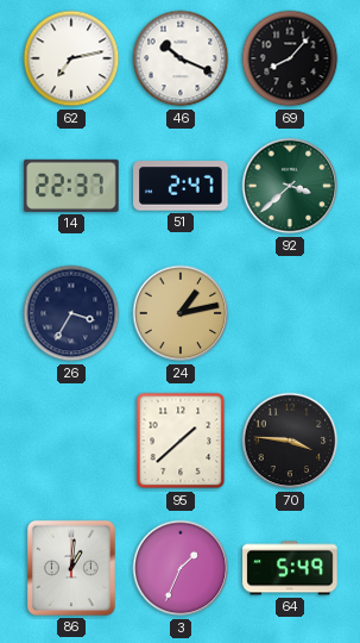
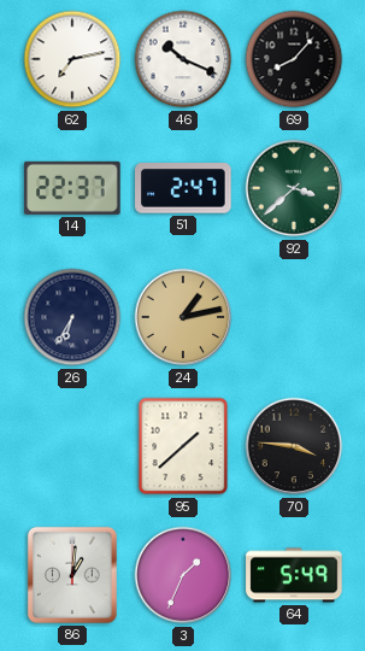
26: 3:35 -> 6:35
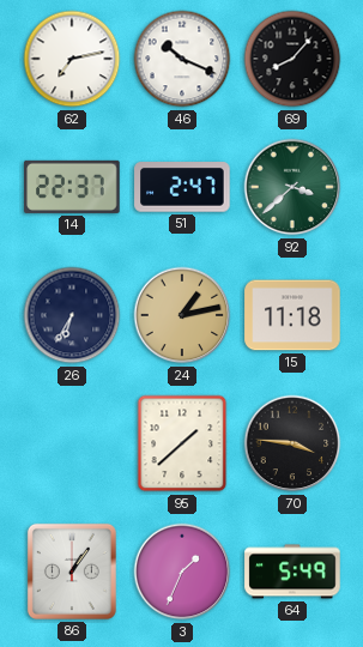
15: none -> 11:18
86: 1:01 -> 1:06
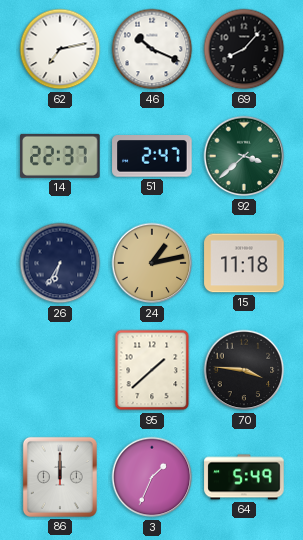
86: 1:06 -> 12:00
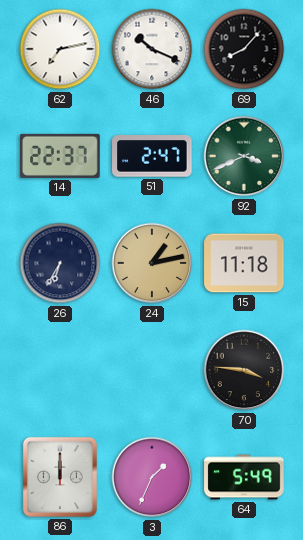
92: 3:38 -> 3:41
95: 1:38 -> none
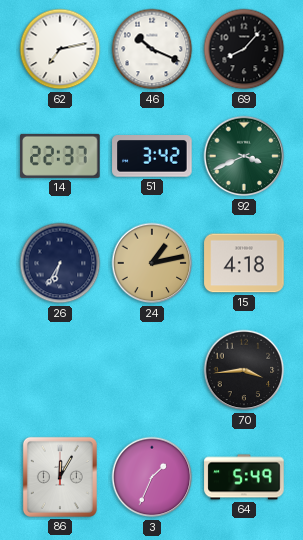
51: 2:47 -> 3:42
15: 11:18 -> 4:18
70: 3:46 -> 3:44
86: 12:00 -> 12:05
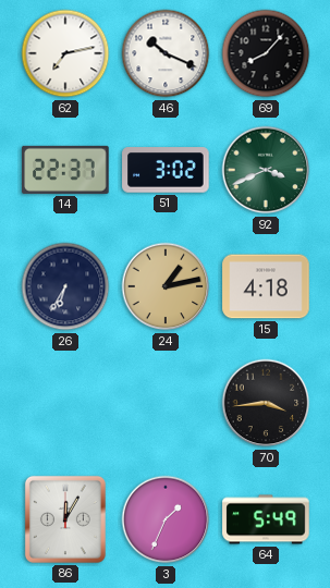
51: 3:42 -> 3:02
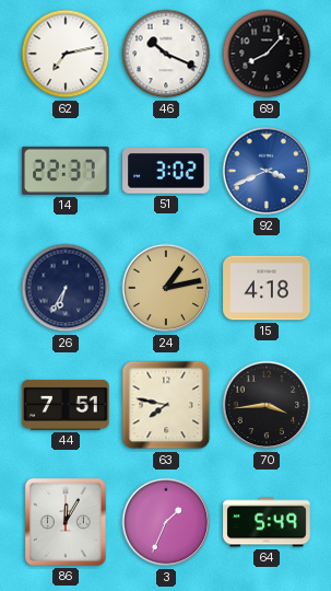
92 dial: green -> blue
44: none -> 7:51
63: none -> 7:47
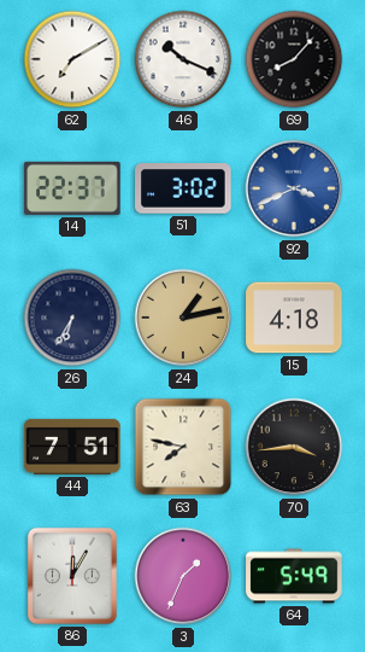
62: 7:13 -> 7:10
